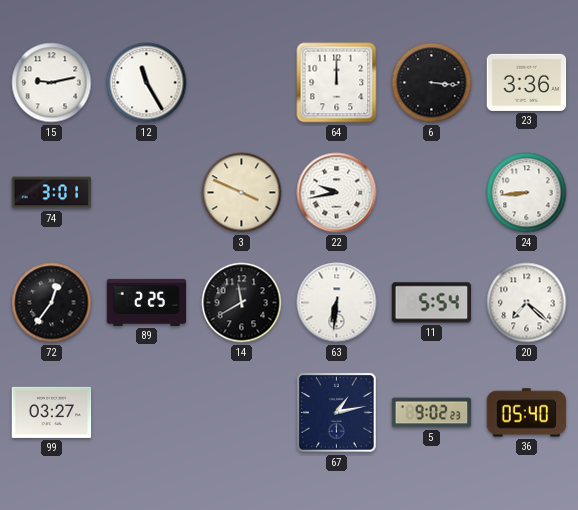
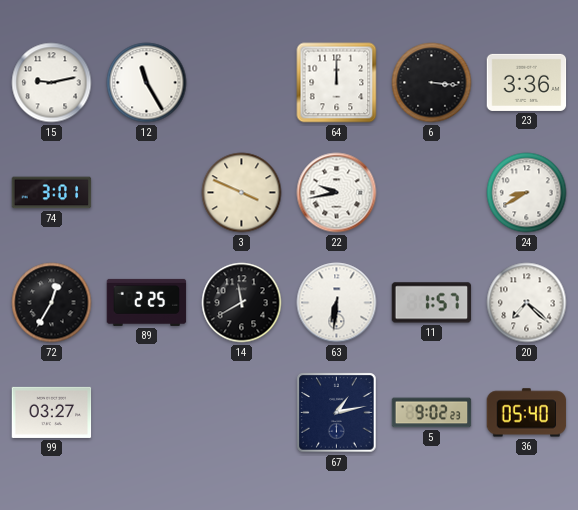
24: 8:44 -> 8:40
72: 12:36 -> 12:35
11: 5:54 -> 1:57
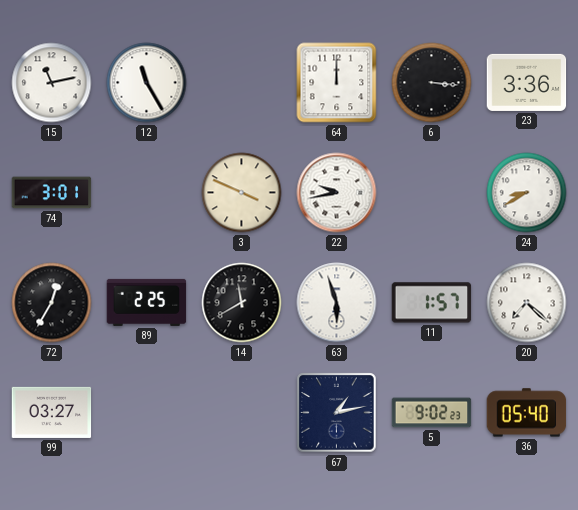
15: 9:13 -> 11:13
63: 6:31 -> 5:57
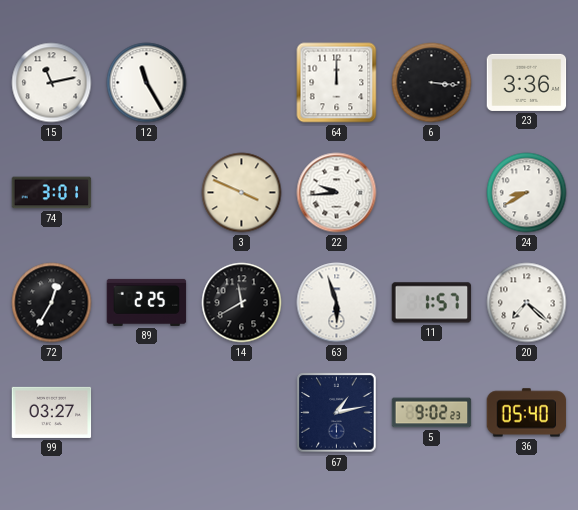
22: 9:43 -> 9:44
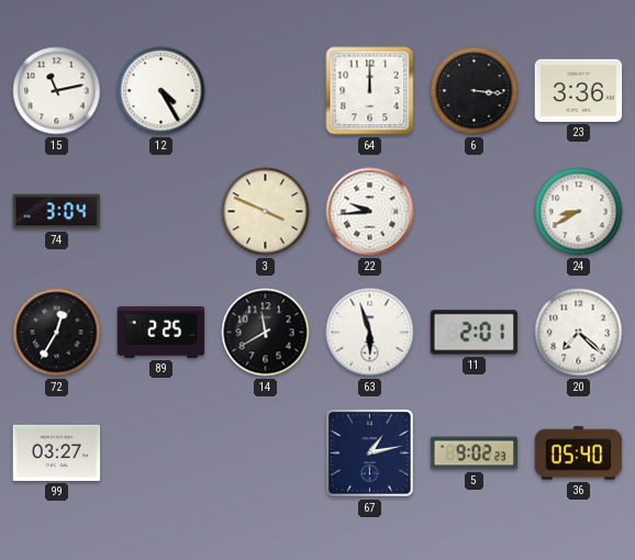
12: 11:25 -> 4:25
74: 3:01 -> 3:04
11: 1:57 -> 2:01
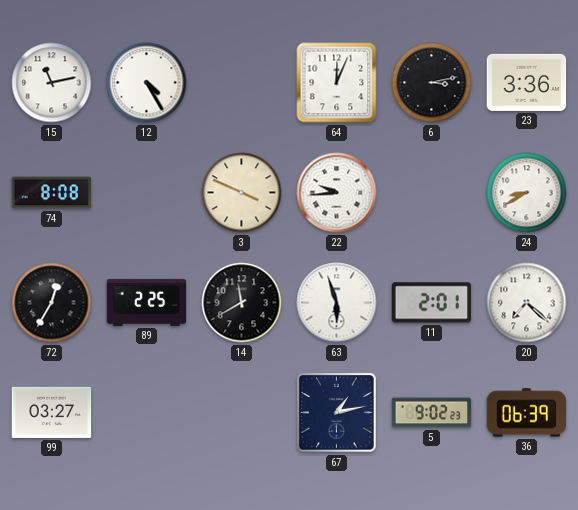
64: 12:00 -> 12:04
6: 3:16 -> 3:13
74: 3:04 -> 8:08
36: 05:40 -> 06:39
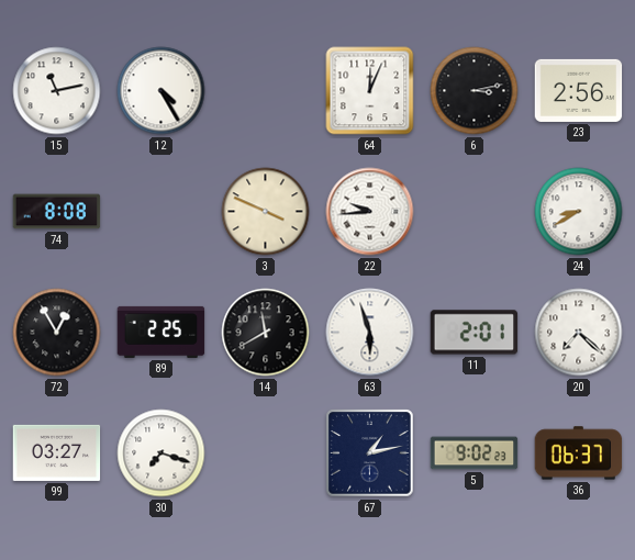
23: 3:36 -> 2:56
72: 12:35 -> 12:55
30: none -> 7:18
36: 06:39 -> 06:37
